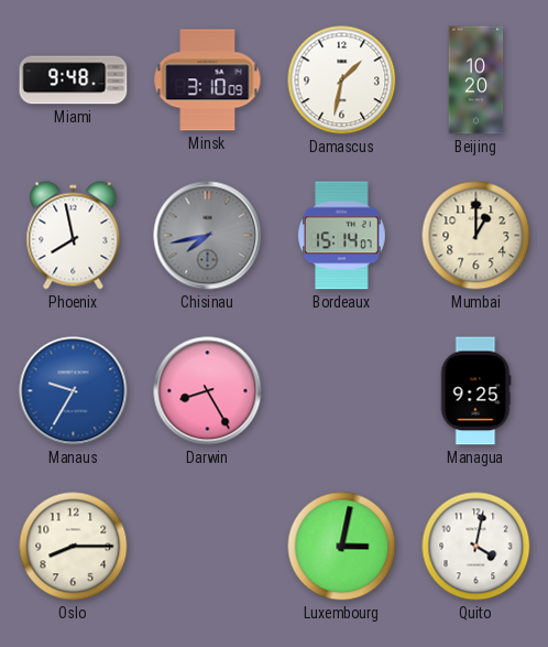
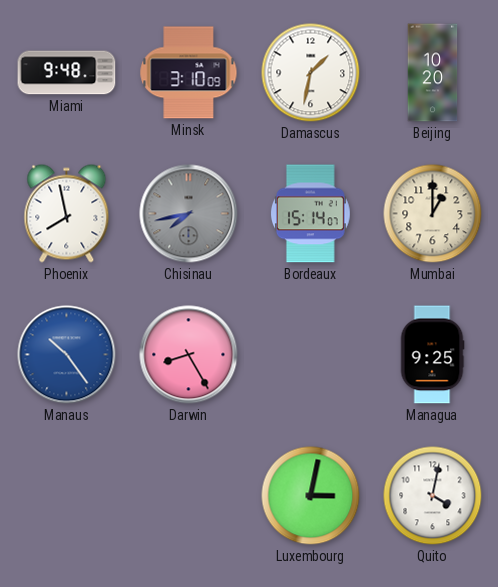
Manaus: 9:35 -> 10:24
Oslo: 8:15 -> none
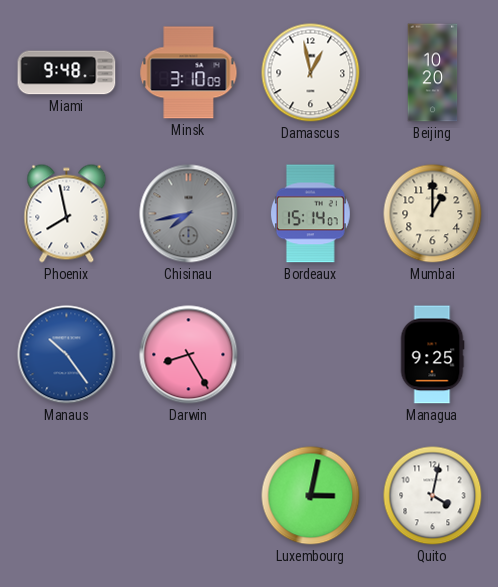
Damascus: 1:32 -> 12:58
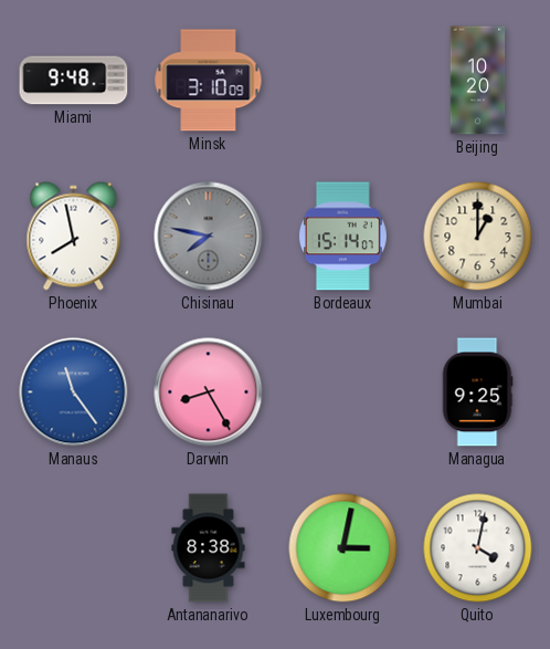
Damascus: 12:58 -> none
Chisinau: 7:43 -> 7:47
Manaus: 10:24 -> 11:24
Antananarivo: none -> 8:38
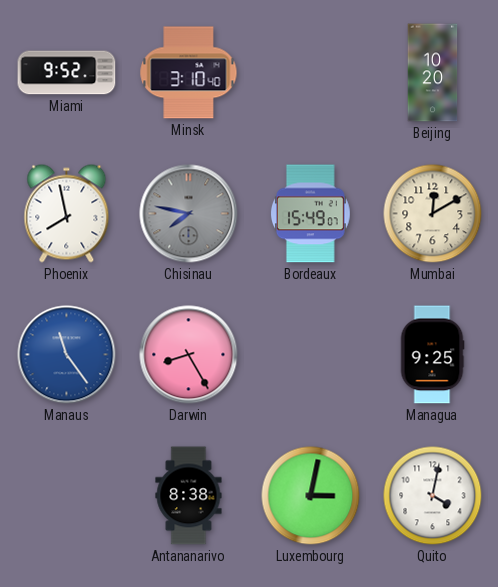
Miami: 9:48 -> 9:52
Minsk: 3:10:09 -> 3:10:40
Bordeaux: 15:14 -> 15:49
Mumbai: 1:00 -> 12:10
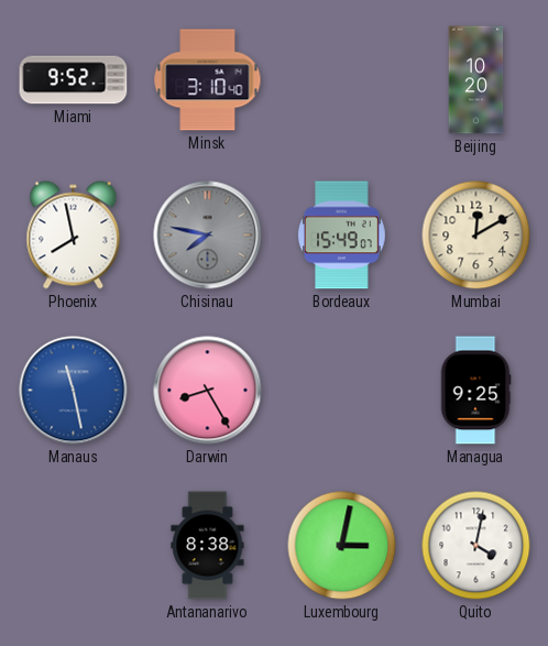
Manaus: 11:24 -> 11:28
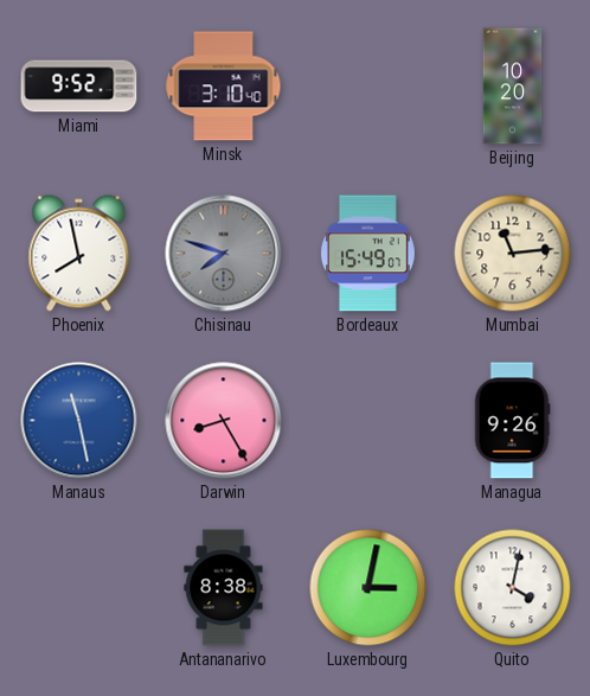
Chisinau: 7:47 -> 7:48
Mumbai: 12:10 -> 11:14
Managua: 9:25 -> 9:26
